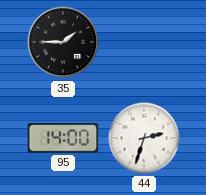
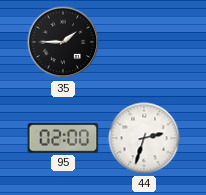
95: 14:00 -> 02:00
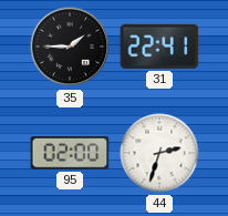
31: none -> 22:41
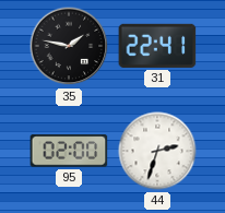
35: 1:45 -> 1:47
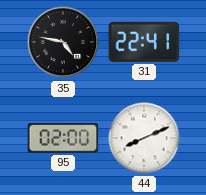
35: 1:47 -> 4:47
44: 2:33 -> 8:11
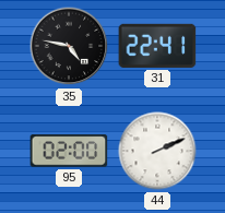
44: 8:11 -> 2:11
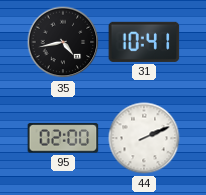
35: 4:47 -> 4:43
31: 22:41 -> 10:41
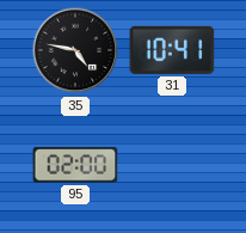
35: 4:43 -> 4:47
44: 2:11 -> none
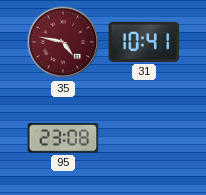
35 dial: black -> burgundy
95: 02:00 -> 23:08
